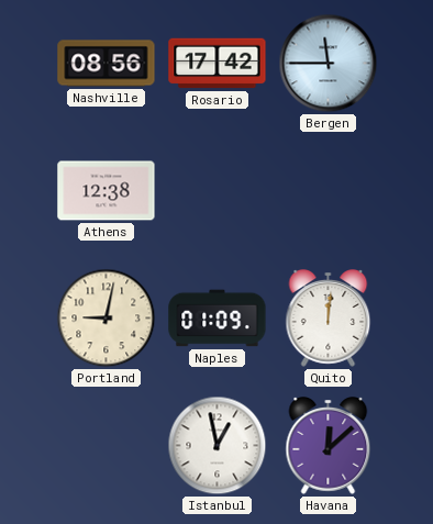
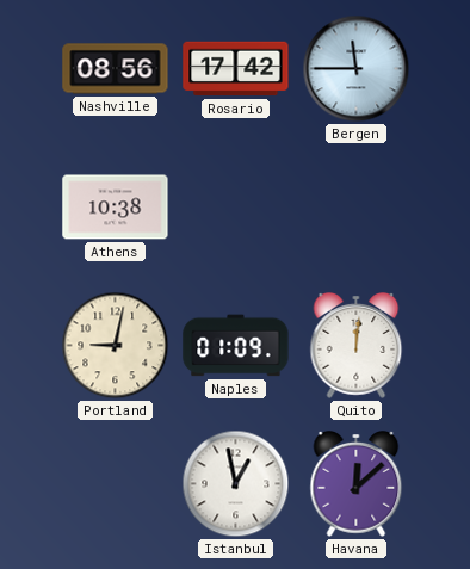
Athens: 12:38 -> 10:38
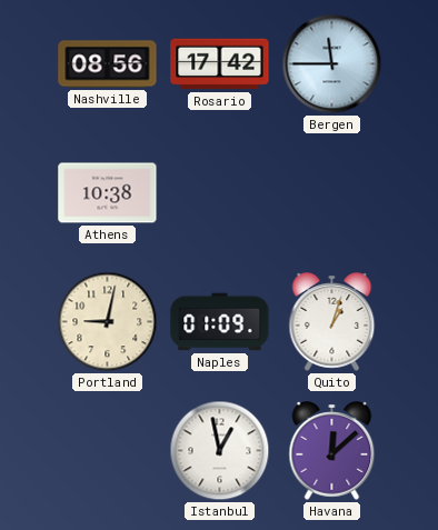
Quito: 12:01 -> 1:03
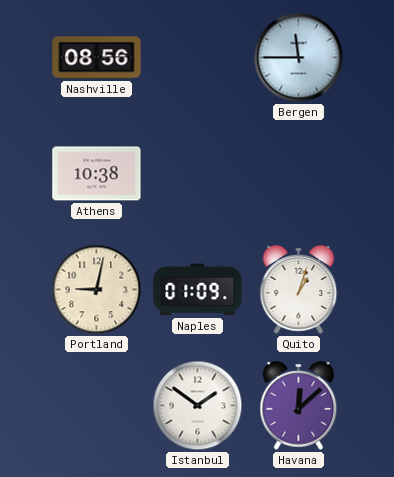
Rosario: 17:42 -> none
Istanbul: 12:58 -> 1:51
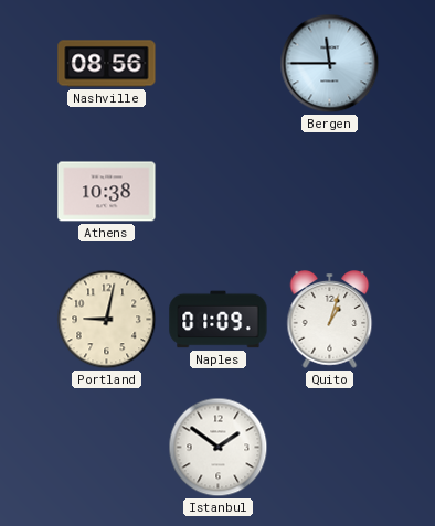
Havana: 12:08 -> none
